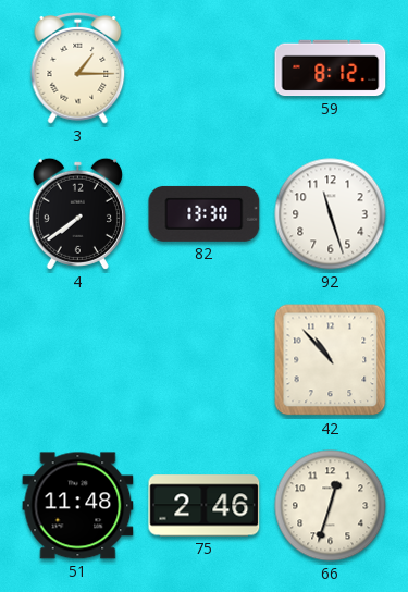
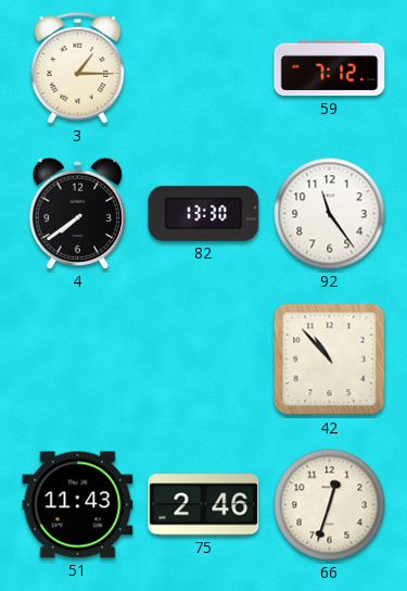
59: 8:12 -> 7:12
92: 11:27 -> 11:24
51: 11:48 -> 11:43
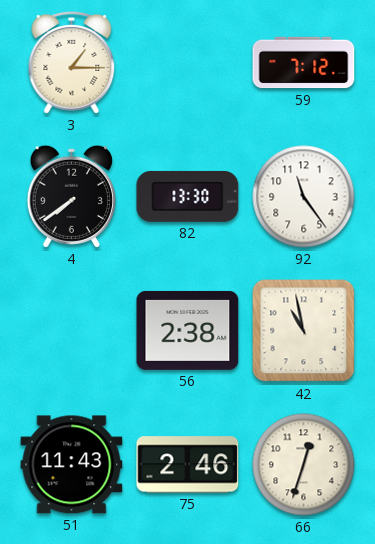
56: none -> 2:38
42: 10:53 -> 10:58
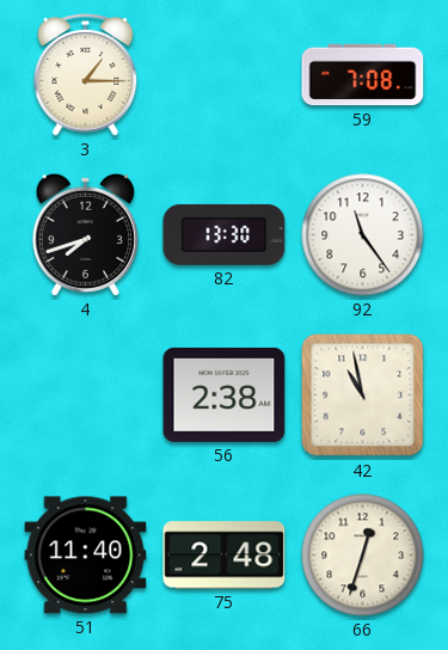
59: 7:12 -> 7:08
4: 7:39 -> 7:42
51: 11:43 -> 11:40
75: 2:46 -> 2:48
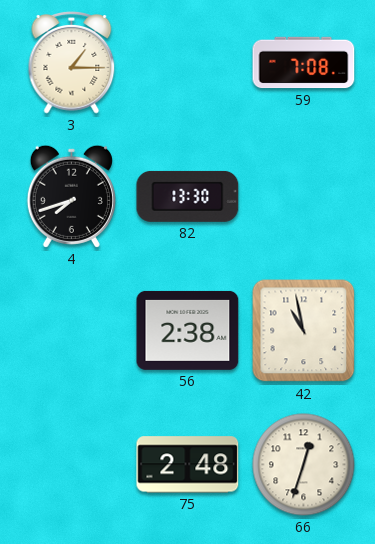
92: 11:24 -> none
51: 11:40 -> none
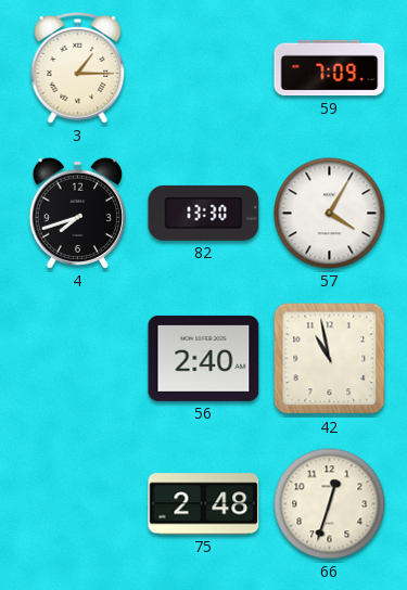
59: 7:08 -> 7:09
57: none -> 4:05
56: 2:38 -> 2:40
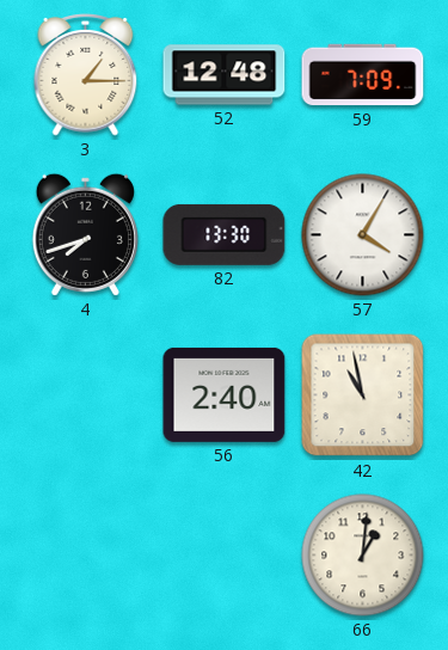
52: none -> 12:48
75: 2:48 -> none
66: 12:33 -> 1:01
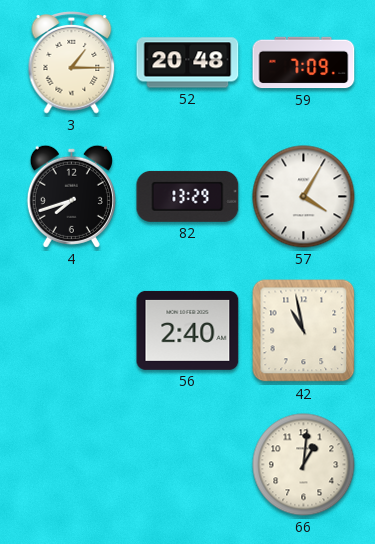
52: 12:48 -> 20:48
82: 13:30 -> 13:29
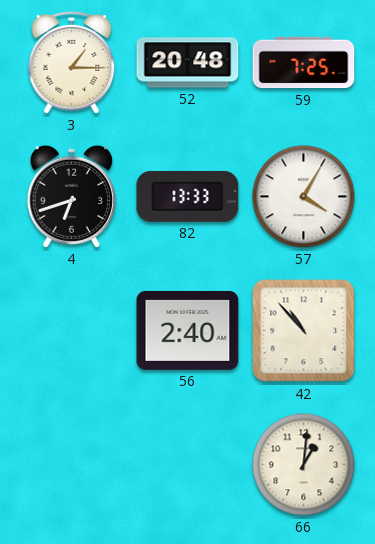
59: 7:09 -> 7:25
4: 7:42 -> 6:42
82: 13:29 -> 13:33
42: 10:58 -> 10:53
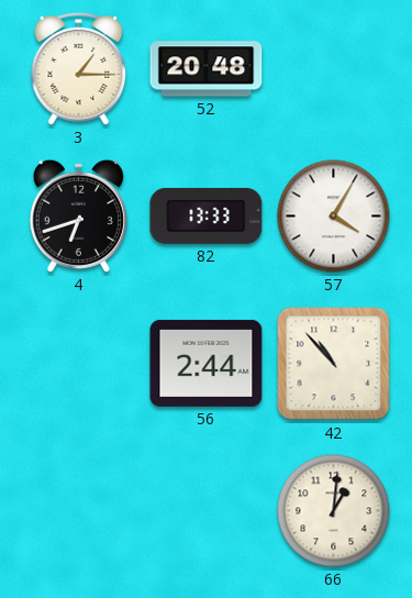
59: 7:25 -> none
56: 2:40 -> 2:44
